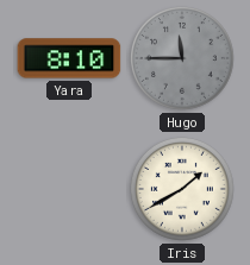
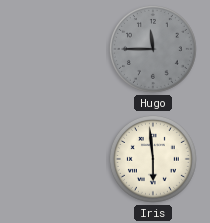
Yara: 8:10 -> none
Iris: 1:40 -> 5:59
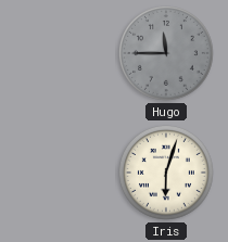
Iris: 5:59 -> 6:03
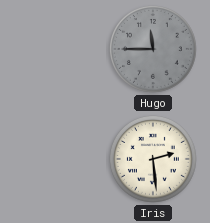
Iris: 6:03 -> 2:29
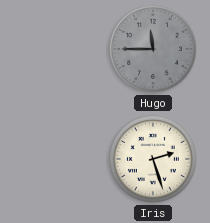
Iris: 2:29 -> 2:27
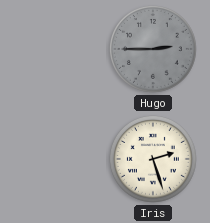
Hugo: 11:45 -> 2:45
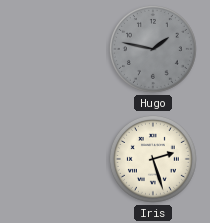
Hugo: 2:45 -> 1:47
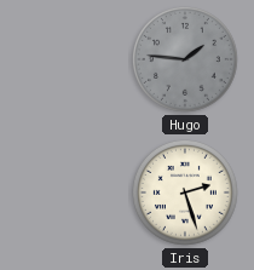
Hugo: 1:47 -> 1:46
